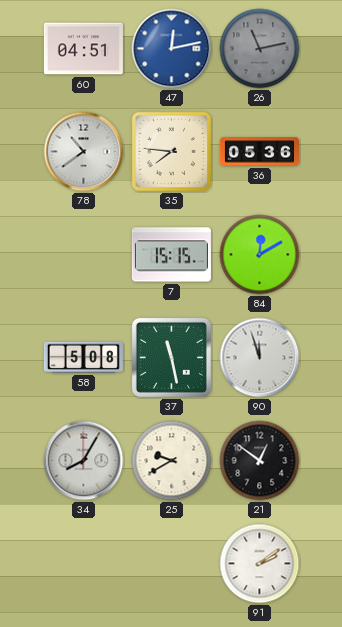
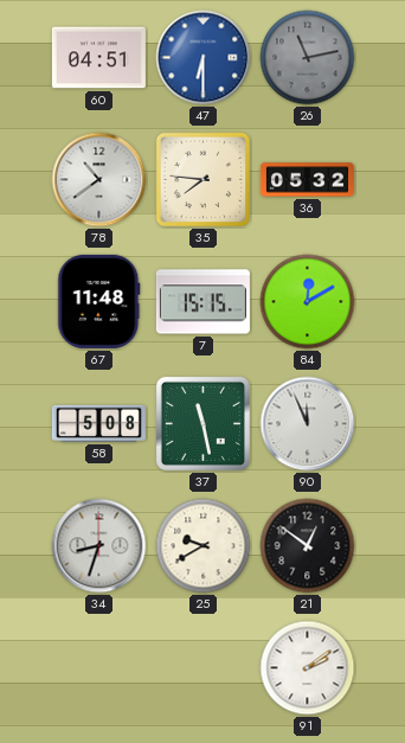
47: 12:13 -> 6:30
36: 05:36 -> 05:32
67: none -> 11:48
90: 11:57 -> 11:56
34: 8:05 -> 8:33
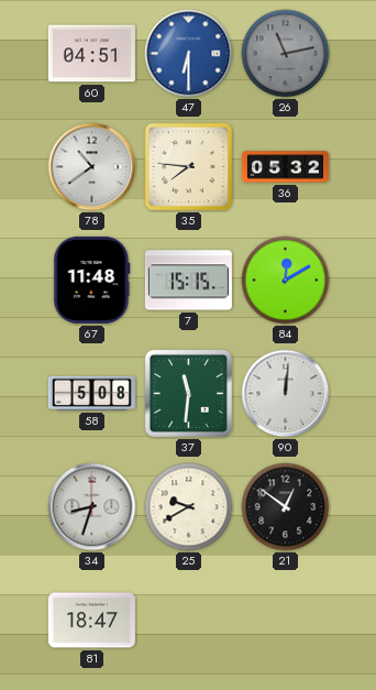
37: 11:28 -> 11:31
90: 11:56 -> 12:01
81: none -> 18:47
91: 2:09 -> none
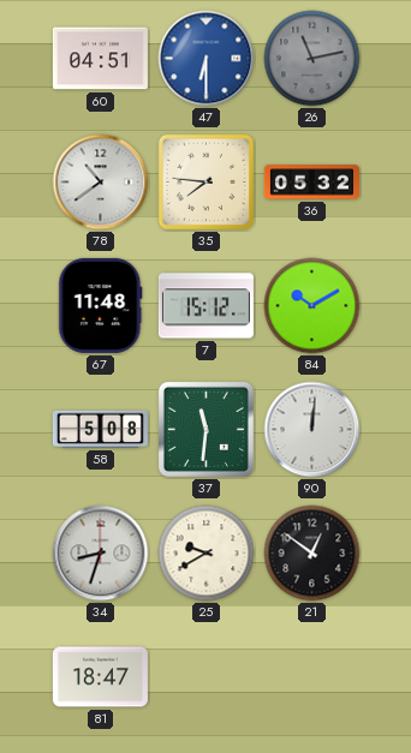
7: 15:15 -> 15:12
84: 12:10 -> 10:10
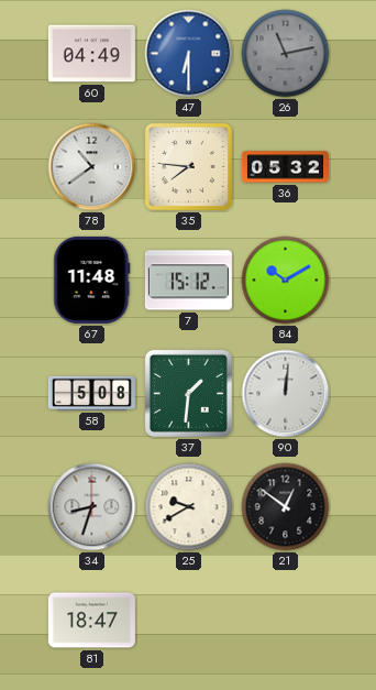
60: 04:51 -> 04:49
37: 11:31 -> 1:31
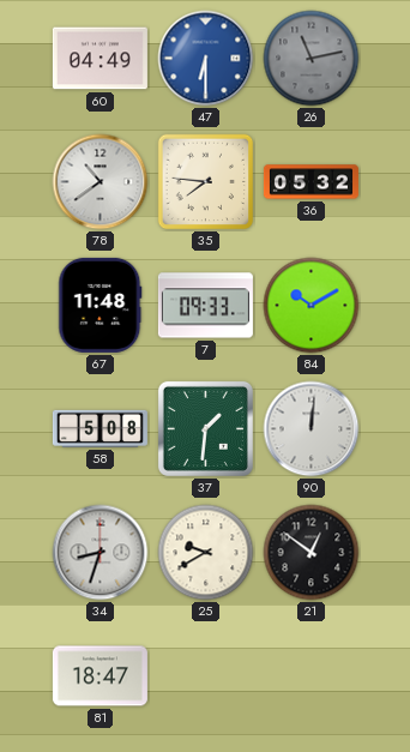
7: 15:12 -> 09:33
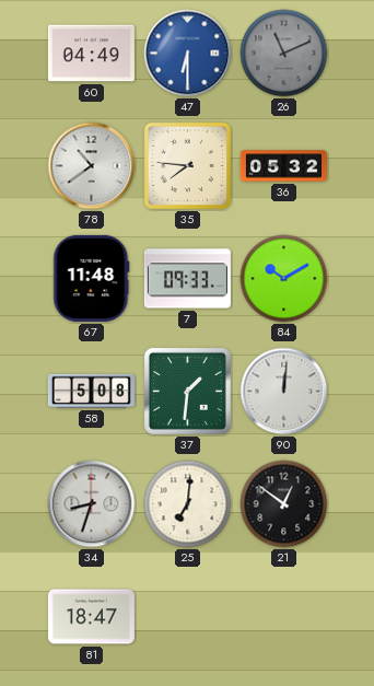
26: 11:13 -> 11:11
25: 9:40 -> 7:01
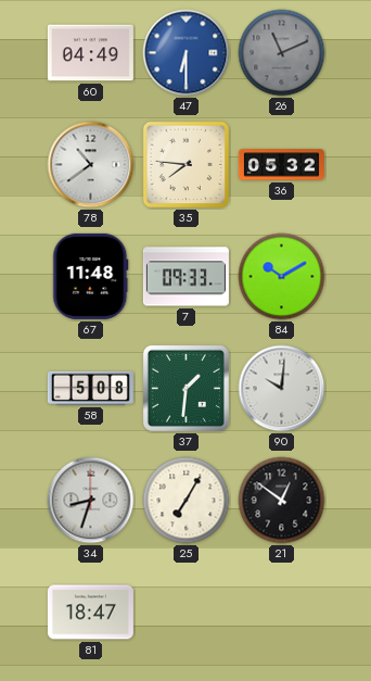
90: 12:01 -> 10:01
25: 7:01 -> 7:05
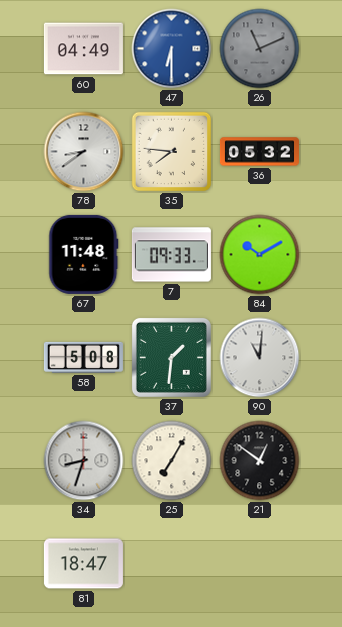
78: 10:39 -> 8:39
90: 10:01 -> 11:01
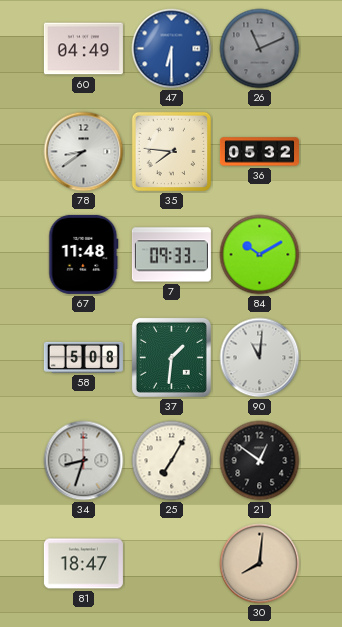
30: none -> 8:01
